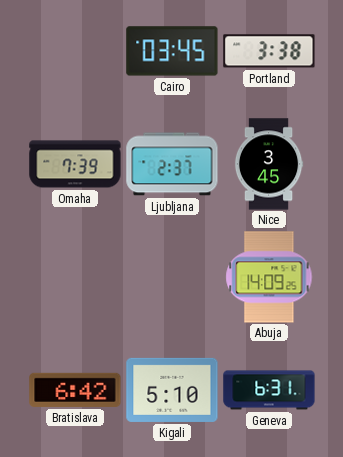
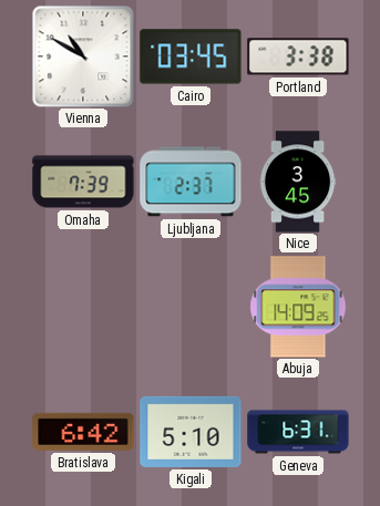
Vienna: none -> 10:50
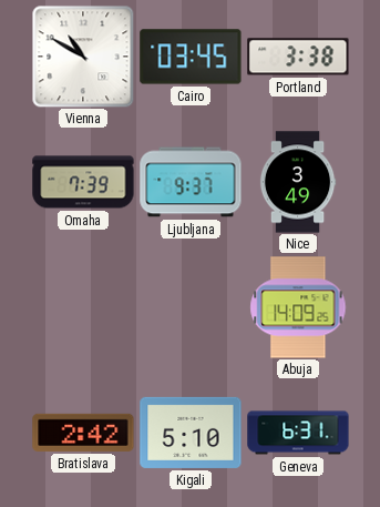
Ljubljana: 2:37 -> 9:37
Nice: 3:45 -> 3:49
Bratislava: 6:42 -> 2:42
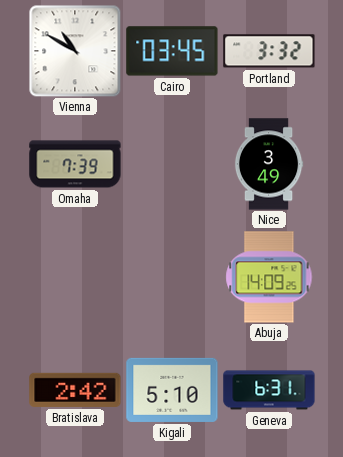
Portland: 3:38 -> 3:32
Ljubljana: 9:37 -> none
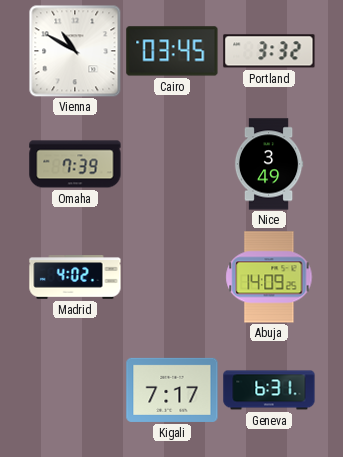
Madrid: none -> 4:02
Bratislava: 2:42 -> none
Kigali: 5:10 -> 7:17
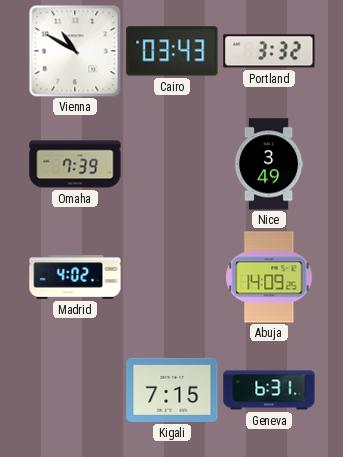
Cairo: 03:45 -> 03:43
Kigali: 7:17 -> 7:15
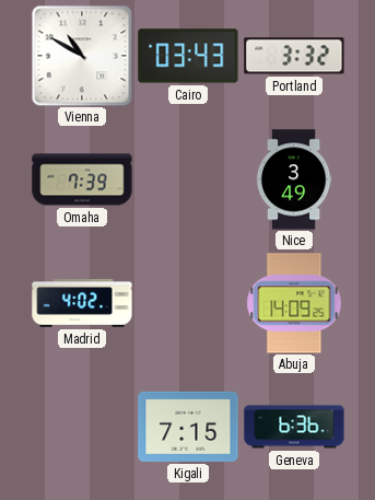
Geneva: 6:31 -> 6:36
